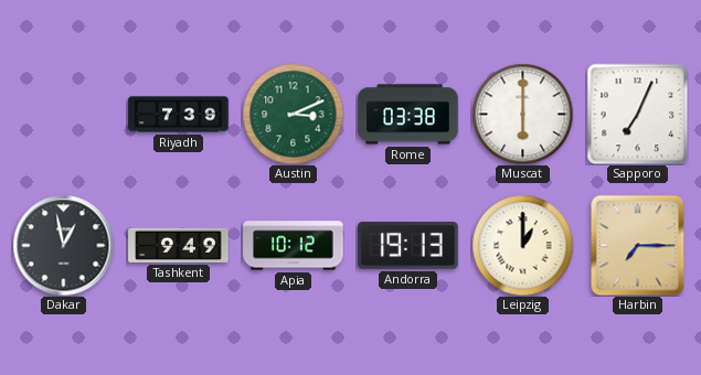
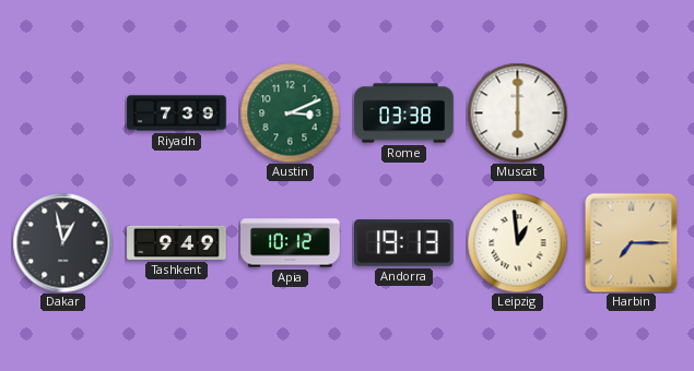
Sapporo: 7:04 -> none
Leipzig: 1:00 -> 12:59
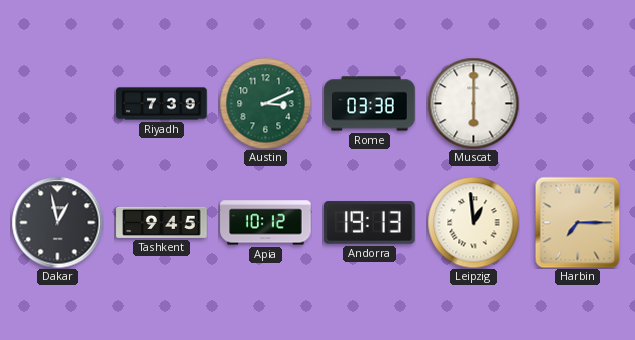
Tashkent: 9:49 -> 9:45
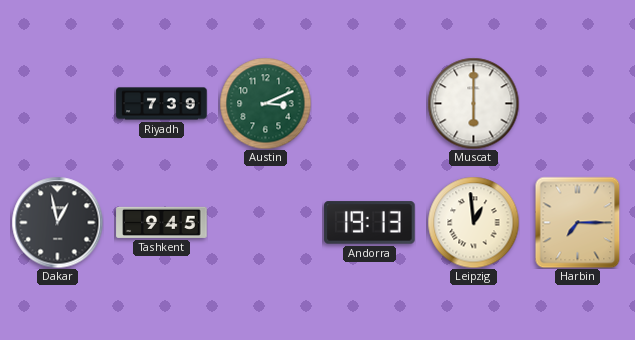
Rome: 03:38 -> none
Apia: 10:12 -> none
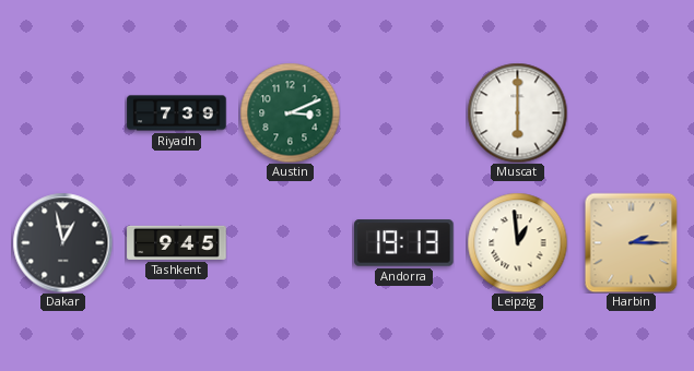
Harbin: 7:15 -> 2:15
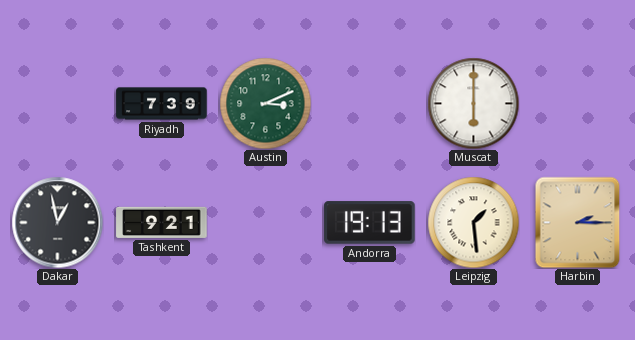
Tashkent: 9:45 -> 9:21
Leipzig: 12:59 -> 1:29
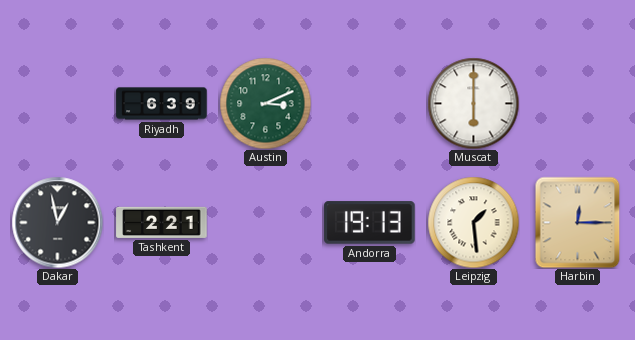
Riyadh: 7:39 -> 6:39
Tashkent: 9:21 -> 2:21
Harbin: 2:15 -> 12:15
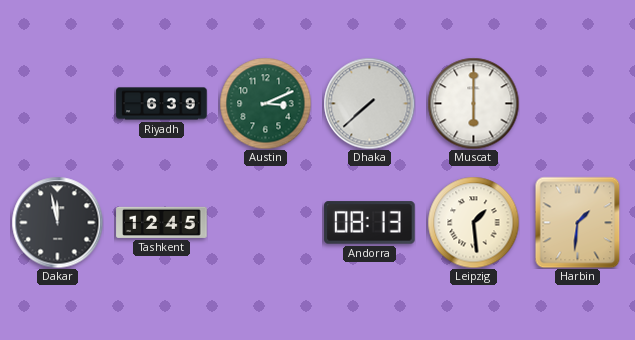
Dhaka: none -> 7:38
Dakar: 12:58 -> 11:58
Tashkent: 2:21 -> 12:45
Andorra: 19:13 -> 08:13
Harbin: 12:15 -> 1:31
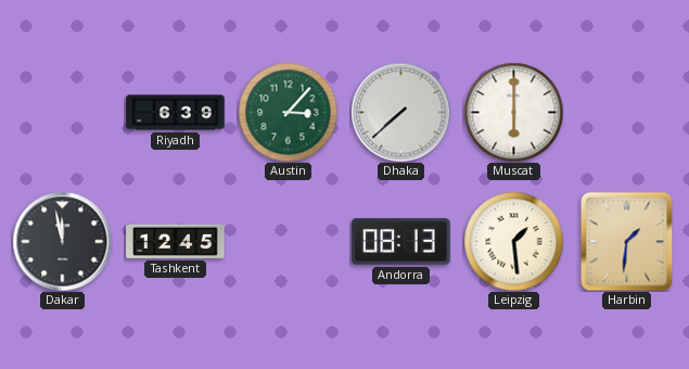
Austin: 3:11 -> 3:07
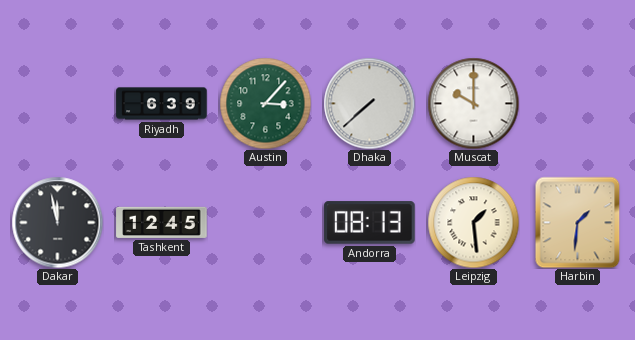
Muscat: 6:00 -> 10:00
